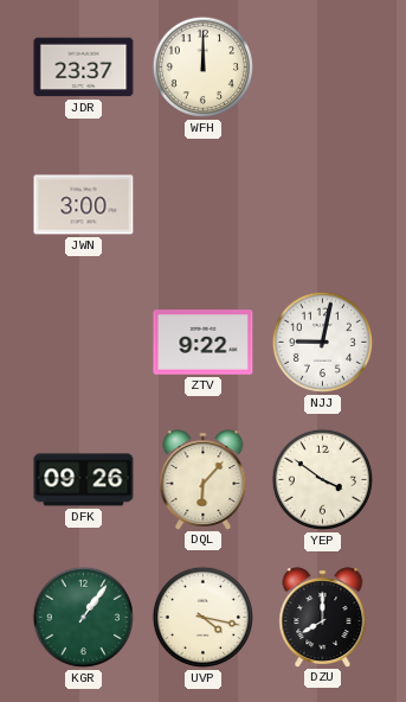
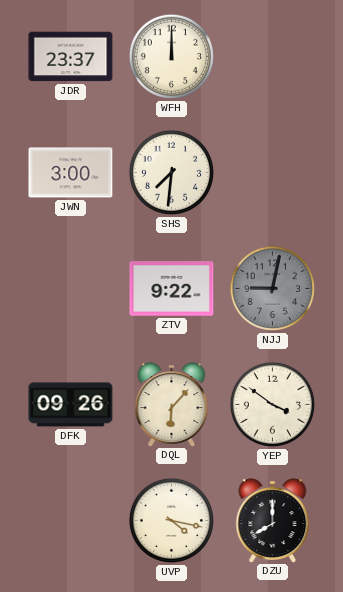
SHS: none -> 7:31
NJJ dial: white -> grey
KGR: 1:06 -> none
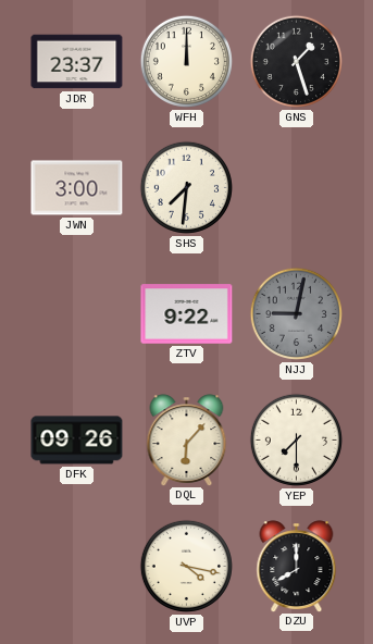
GNS: none -> 1:27
YEP: 3:51 -> 7:30
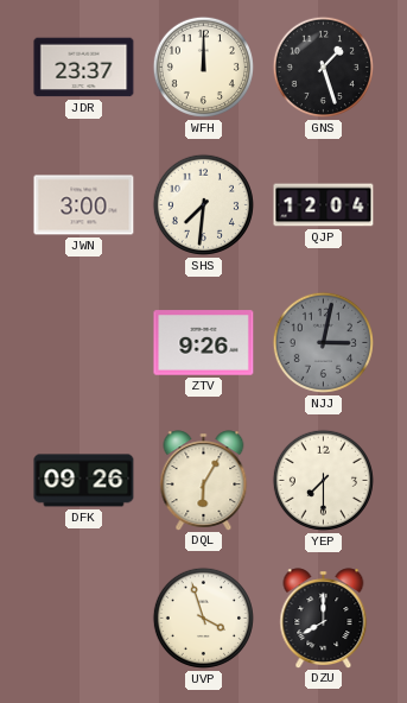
QJP: none -> 12:04
ZTV: 9:22 -> 9:26
NJJ: 9:02 -> 3:02
DQL: 6:07 -> 6:05
UVP: 4:17 -> 3:57
